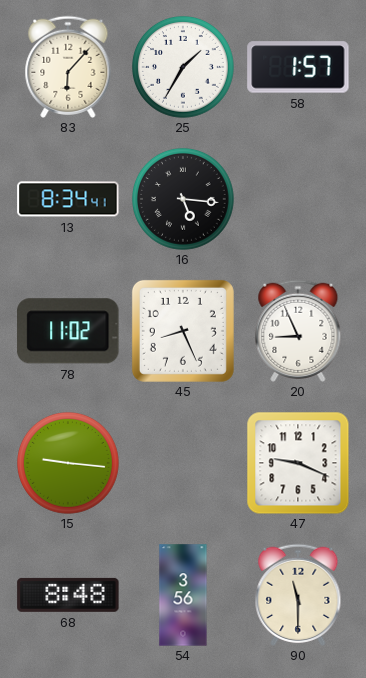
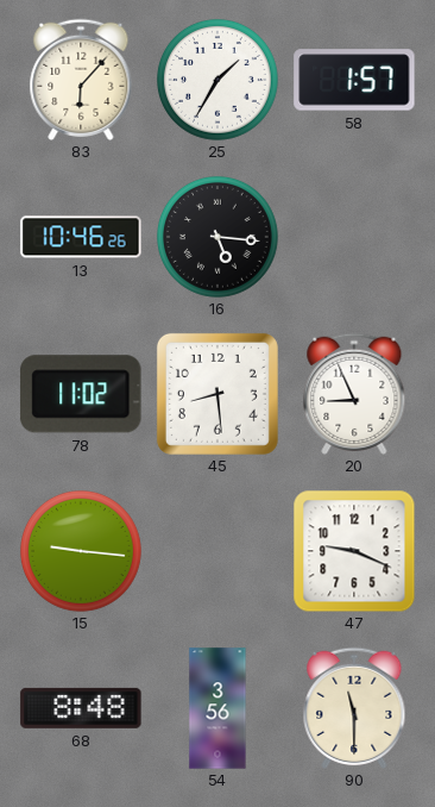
13: 8:34 -> 10:46
45: 8:26 -> 8:29
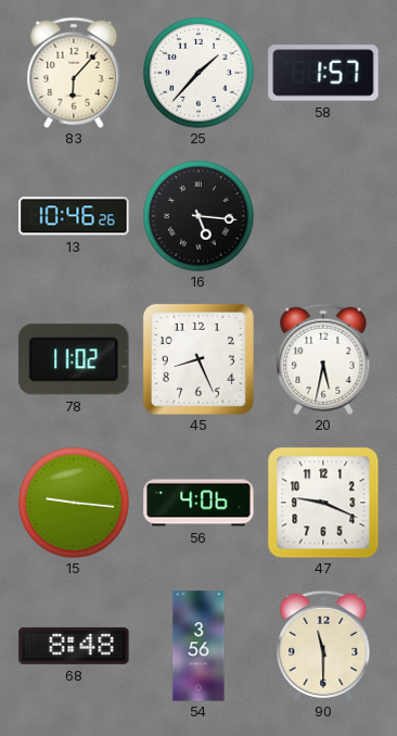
25: 1:35 -> 1:37
45: 8:29 -> 8:26
20: 8:56 -> 5:32
56: none -> 4:06
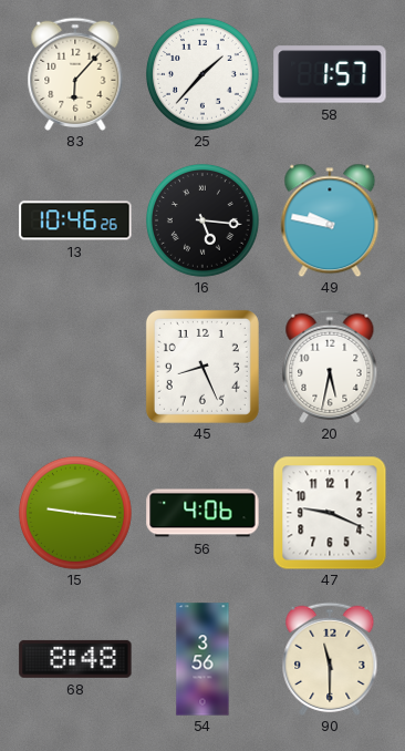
49: none -> 9:47
78: 11:02 -> none
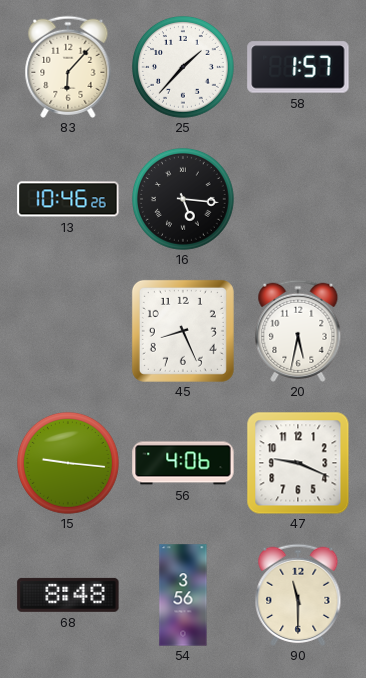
49: 9:47 -> none
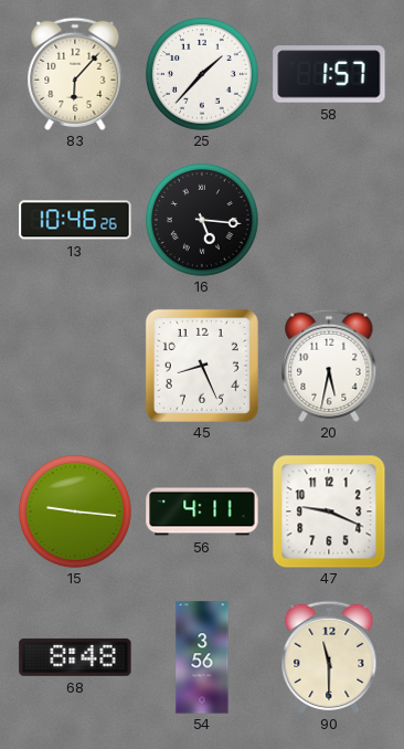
56: 4:06 -> 4:11
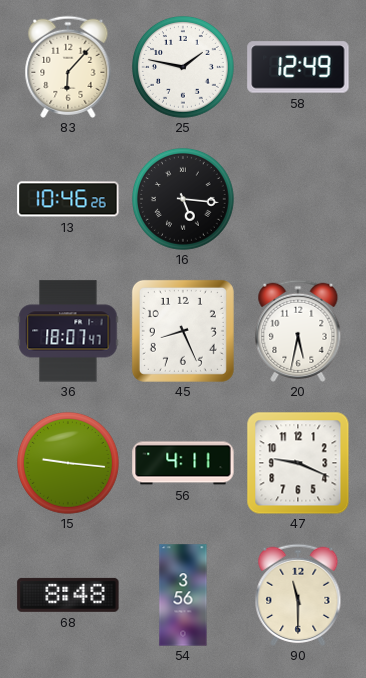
25: 1:37 -> 1:47
58: 1:57 -> 12:49
36: none -> 18:07
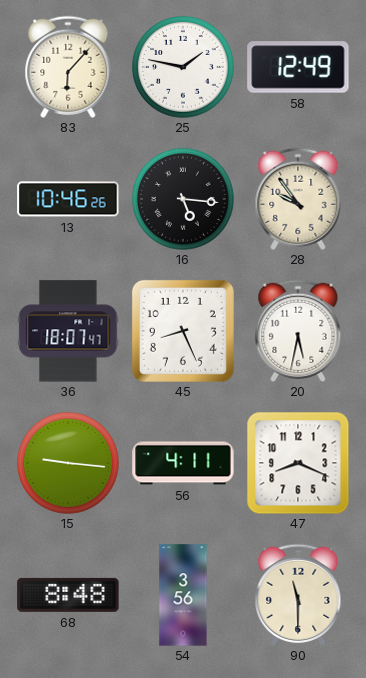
28: none -> 9:54
47: 9:19 -> 8:19
